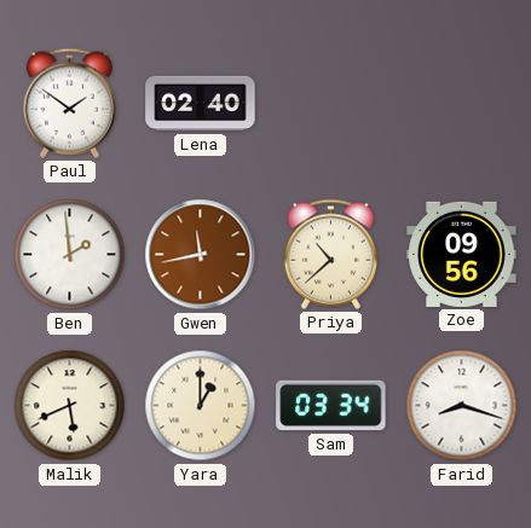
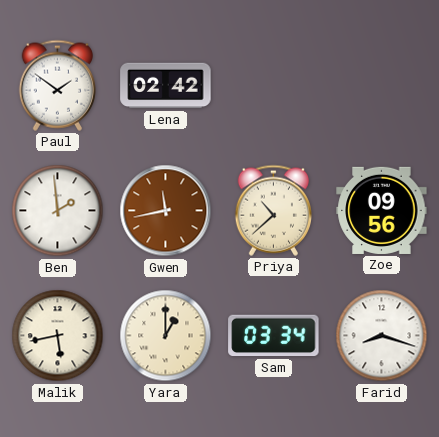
Lena: 02:40 -> 02:42
Malik: 5:41 -> 5:43
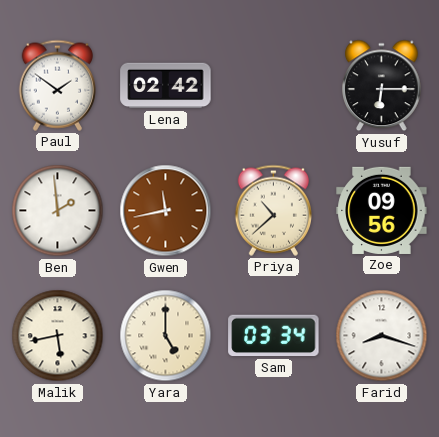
Yusuf: none -> 6:15
Yara: 1:00 -> 5:00
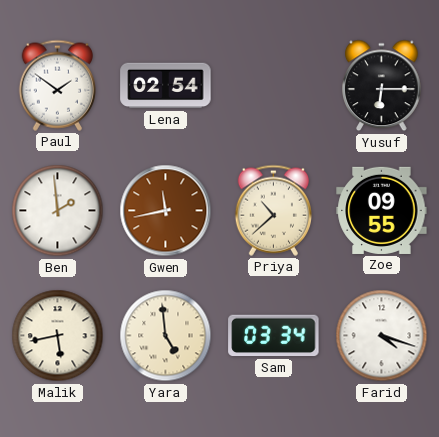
Lena: 02:42 -> 02:54
Zoe: 09:56 -> 09:55
Yara: 5:00 -> 4:59
Farid: 8:18 -> 4:18
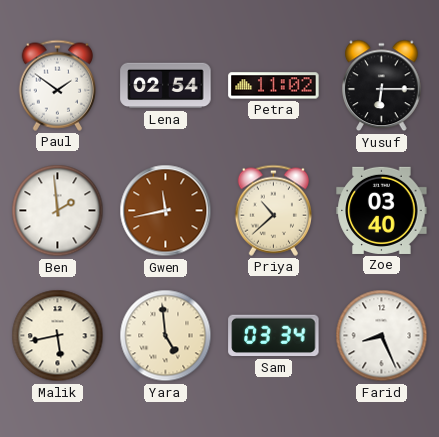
Petra: none -> 11:02
Zoe: 09:55 -> 03:40
Farid: 4:18 -> 8:26
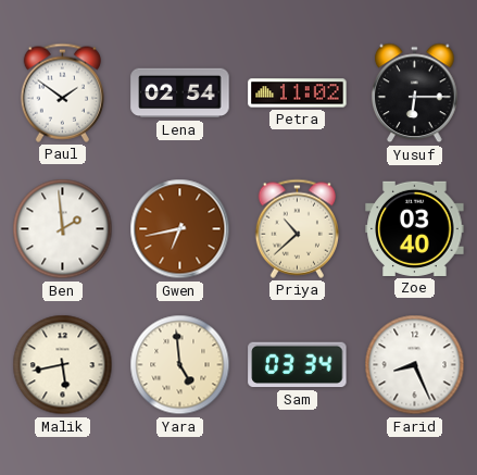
Gwen: 11:43 -> 6:43
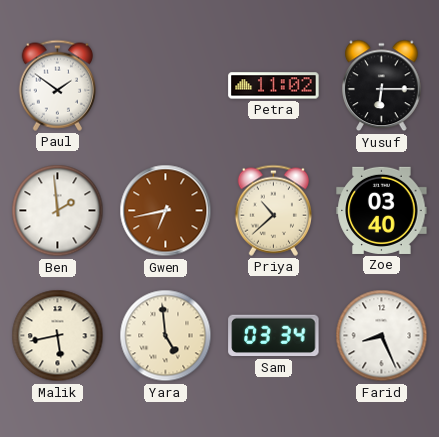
Lena: 02:54 -> none
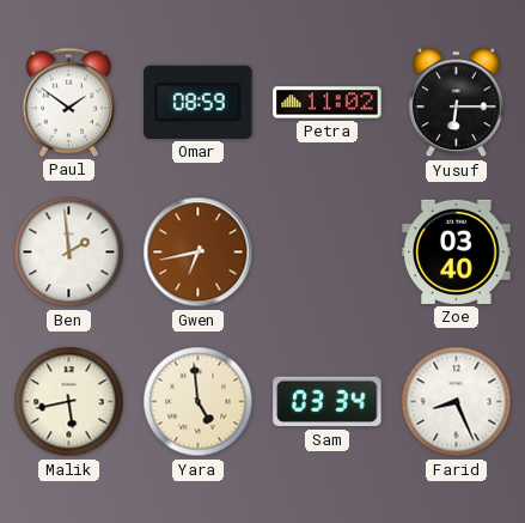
Omar: none -> 08:59
Priya: 10:38 -> none
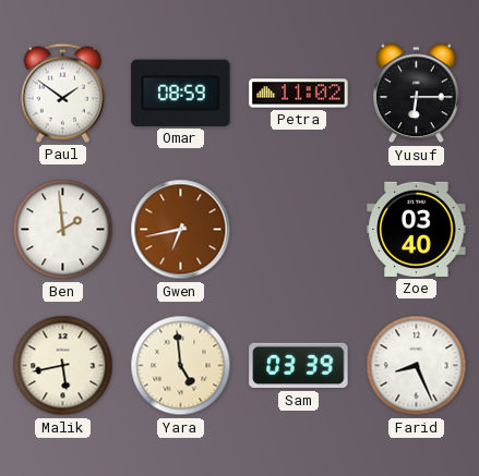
Sam: 03:34 -> 03:39
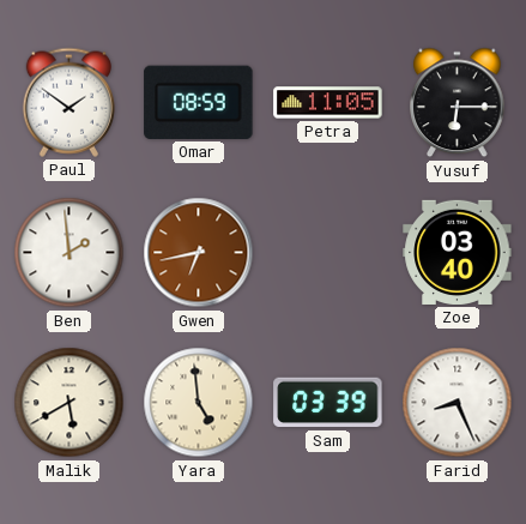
Petra: 11:02 -> 11:05
Malik: 5:43 -> 5:40
